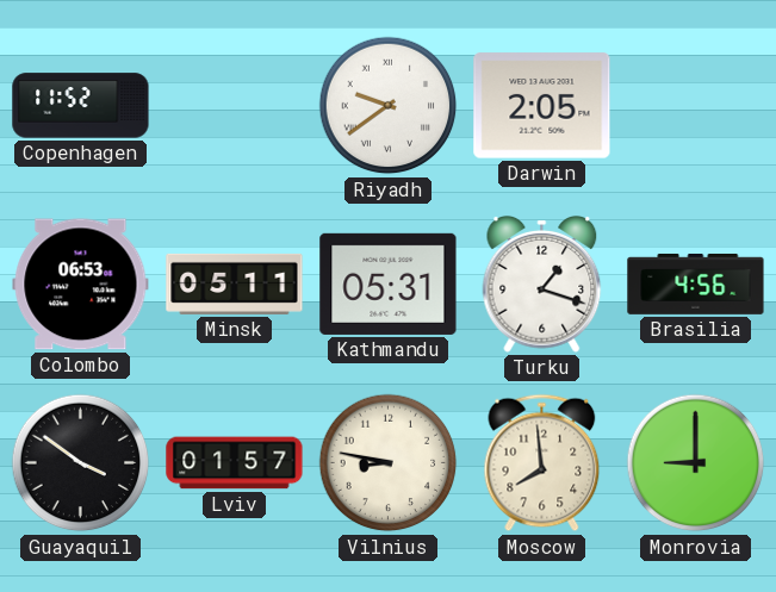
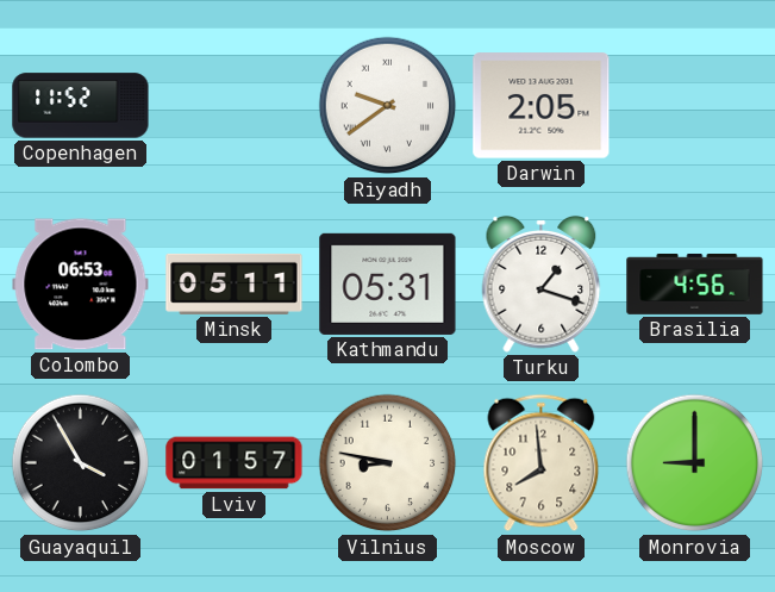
Guayaquil: 3:51 -> 3:55
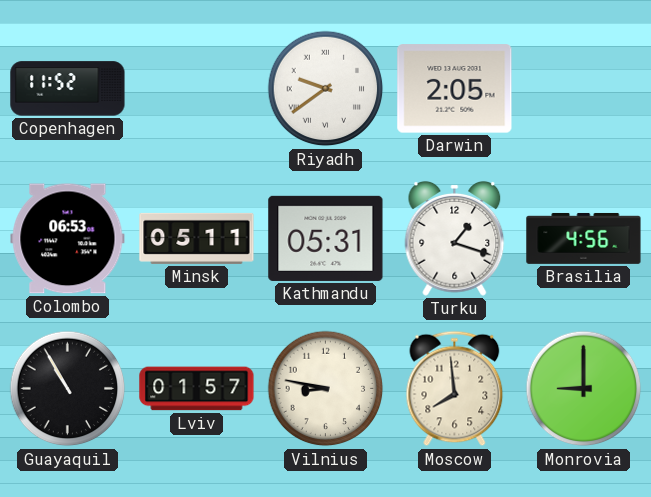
Guayaquil: 3:55 -> 10:55
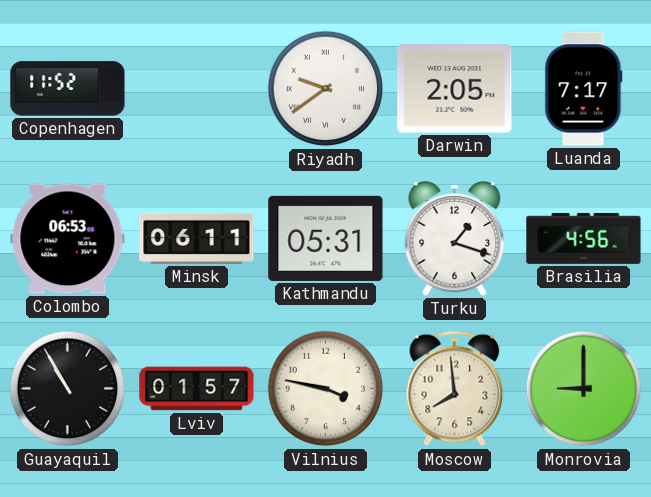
Luanda: none -> 7:17
Minsk: 05:11 -> 06:11
Vilnius: 8:47 -> 3:47
